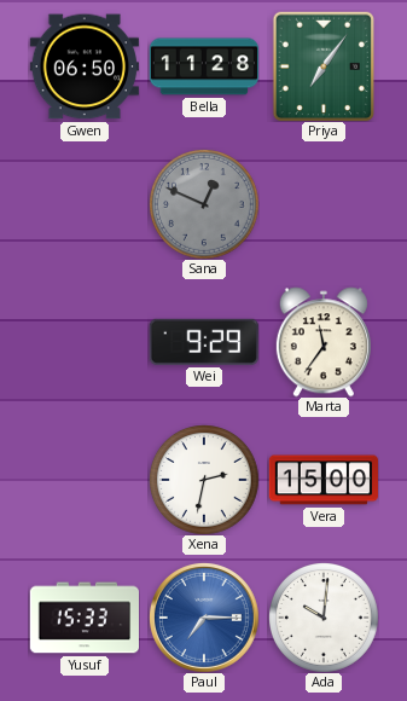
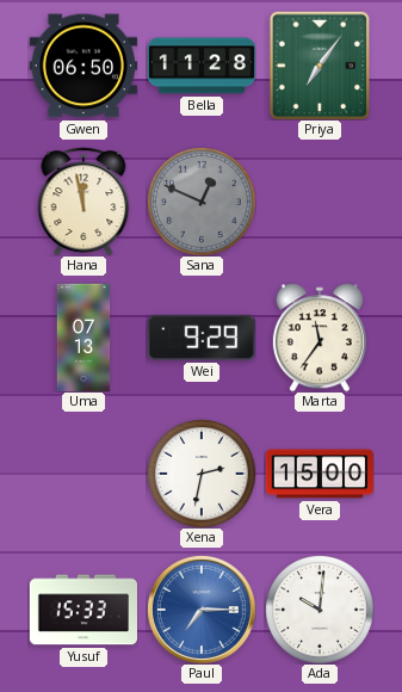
Hana: none -> 11:58
Uma: none -> 07:13
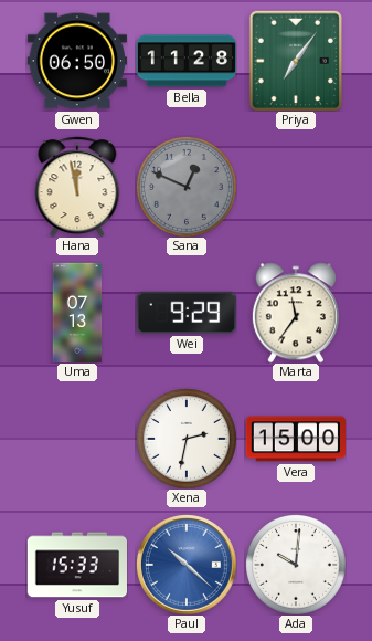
Paul: 7:15 -> 10:22
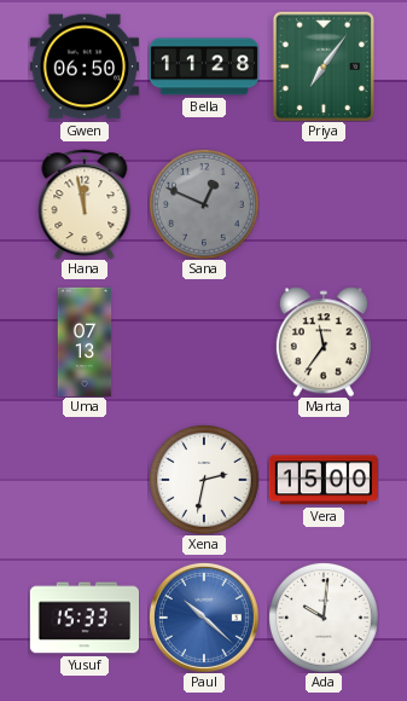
Wei: 9:29 -> none
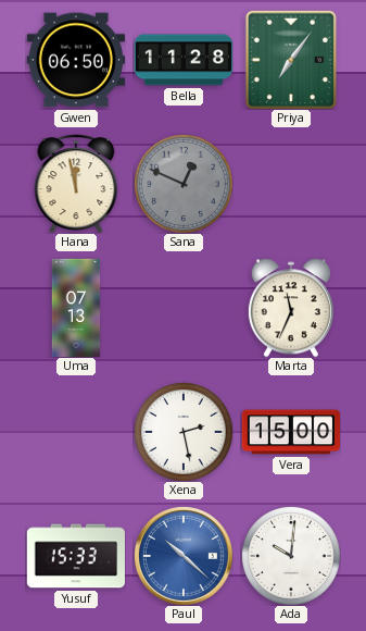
Marta: 11:36 -> 11:34
Xena: 2:32 -> 2:28
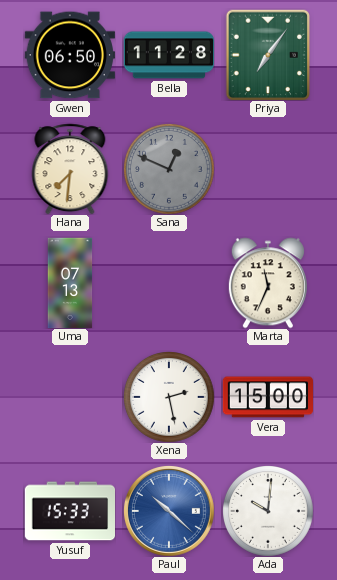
Hana: 11:58 -> 7:31
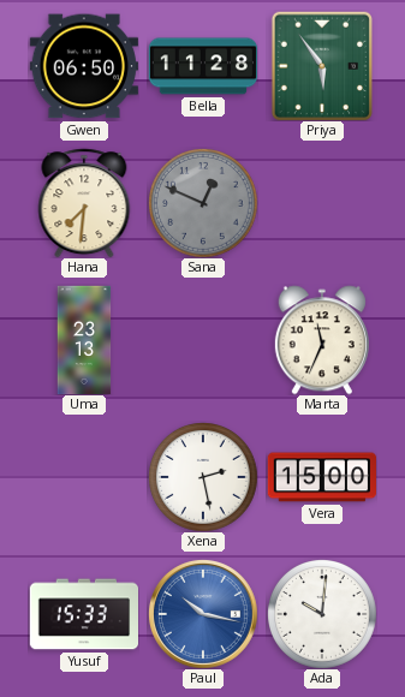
Priya: 7:06 -> 5:54
Uma: 07:13 -> 23:13
Paul: 10:22 -> 10:17
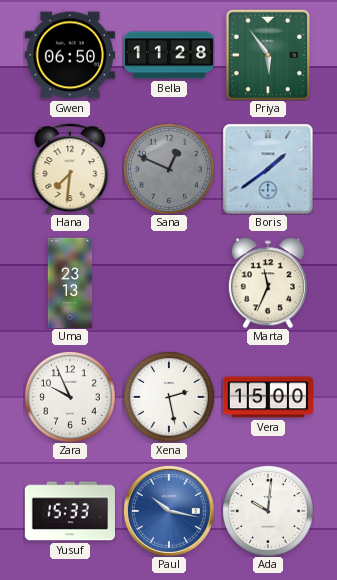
Boris: none -> 1:39
Zara: none -> 9:56
